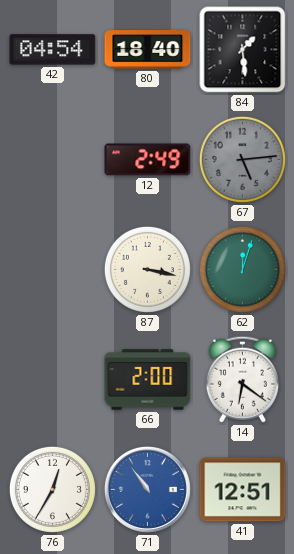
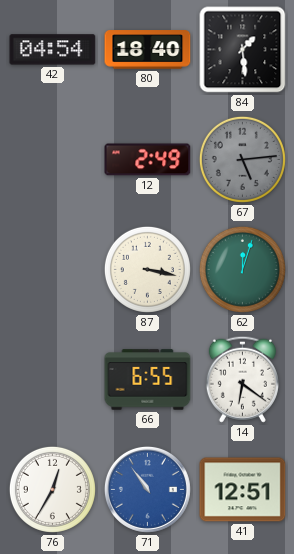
66: 2:00 -> 6:55
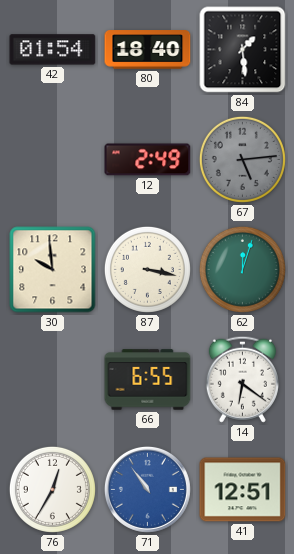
42: 04:54 -> 01:54
30: none -> 9:59
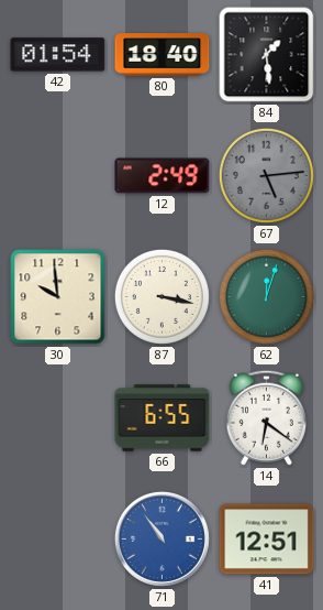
76: 12:35 -> none
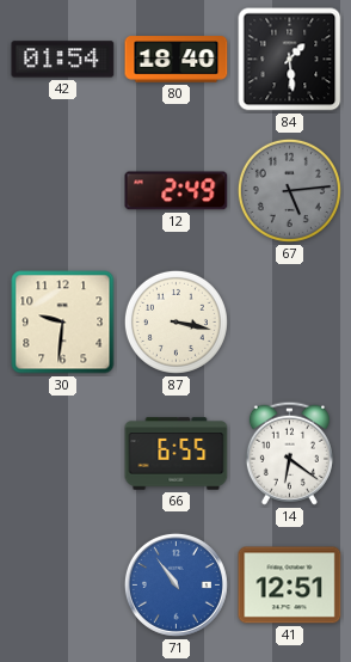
30: 9:59 -> 9:31
62: 12:03 -> none
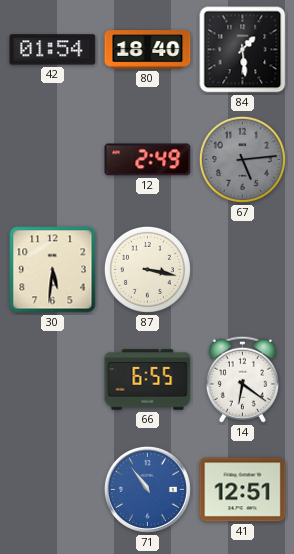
30: 9:31 -> 5:31
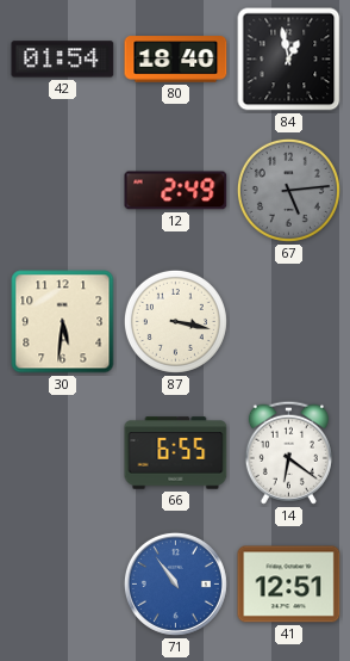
84: 1:29 -> 12:58
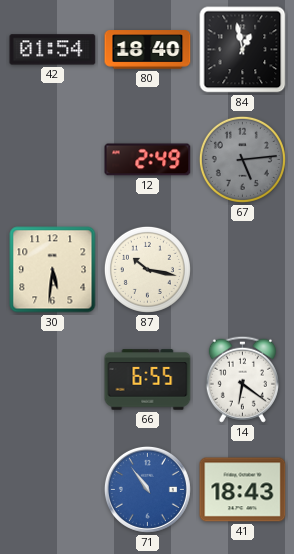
87: 3:17 -> 10:17
41: 12:51 -> 18:43
